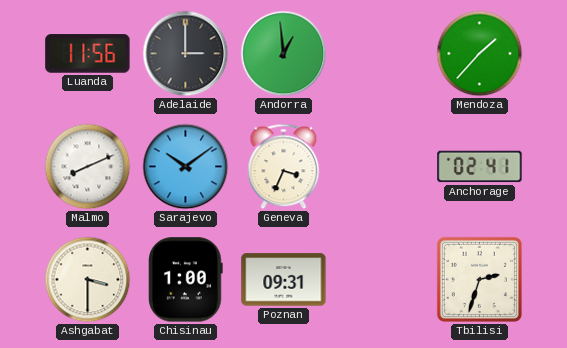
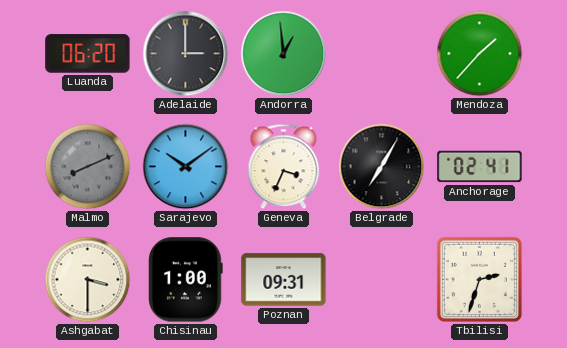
Luanda: 11:56 -> 06:20
Malmo dial: white -> grey
Belgrade: none -> 7:05
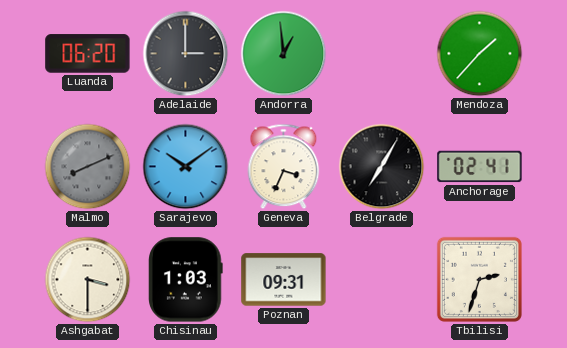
Chisinau: 1:00 -> 1:03
